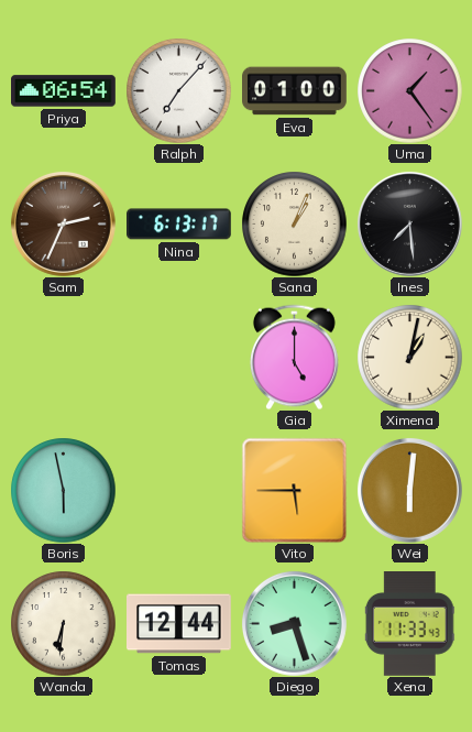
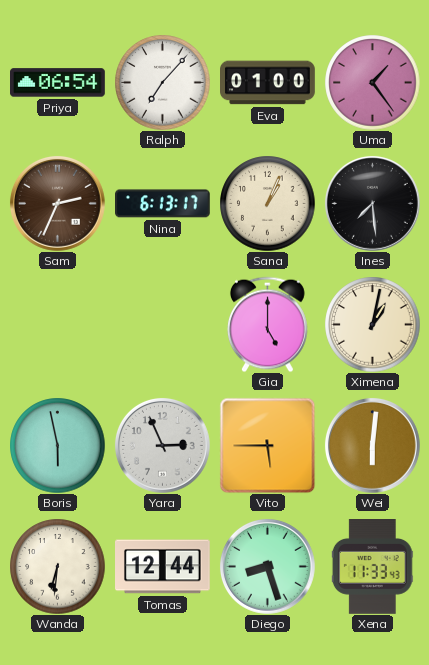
Yara: none -> 2:56
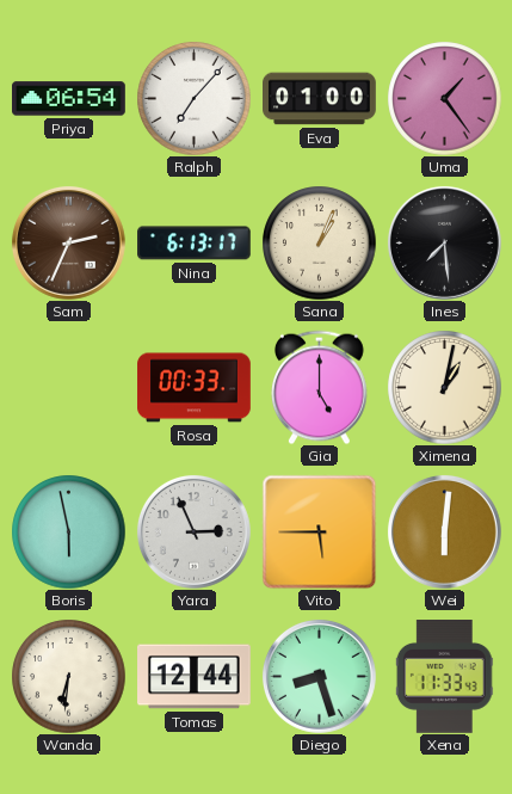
Rosa: none -> 00:33
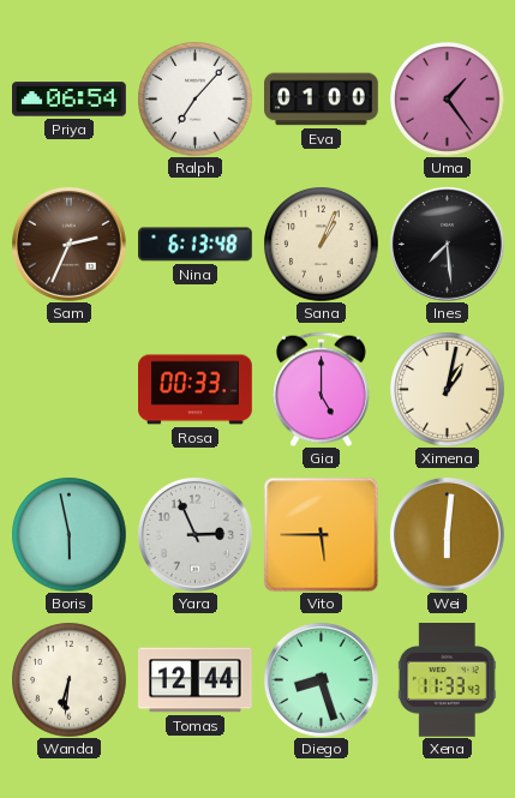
Nina: 6:13:17 -> 6:13:48
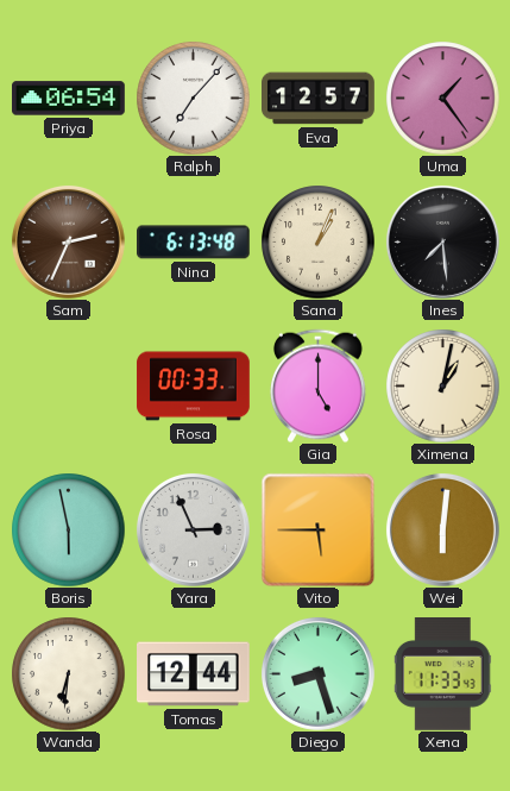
Eva: 01:00 -> 12:57
